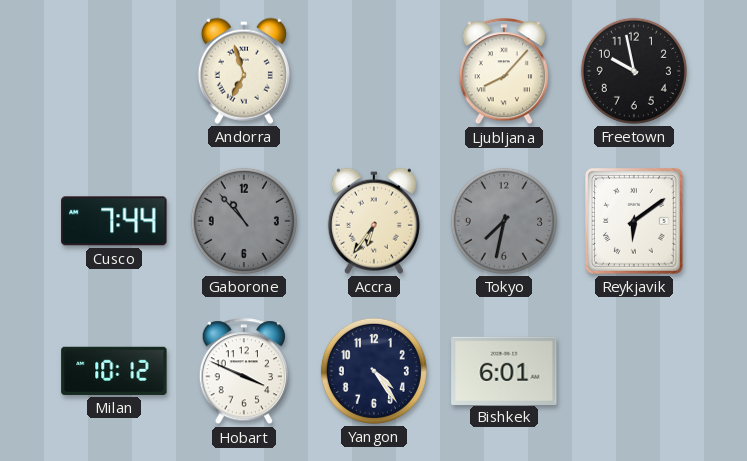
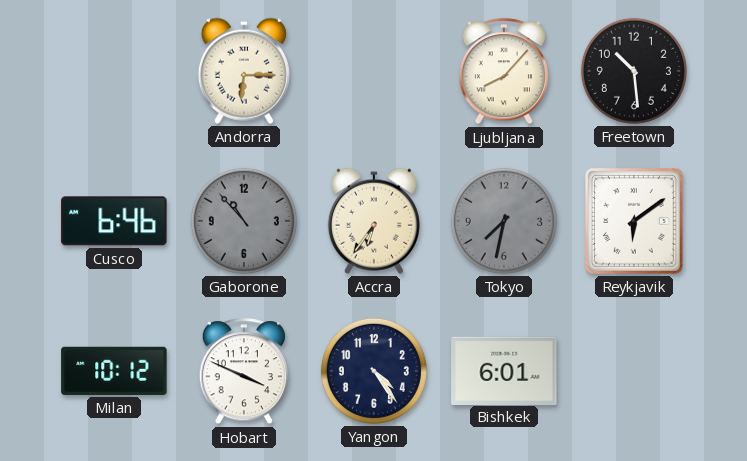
Andorra: 6:57 -> 6:15
Freetown: 9:58 -> 10:29
Cusco: 7:44 -> 6:46
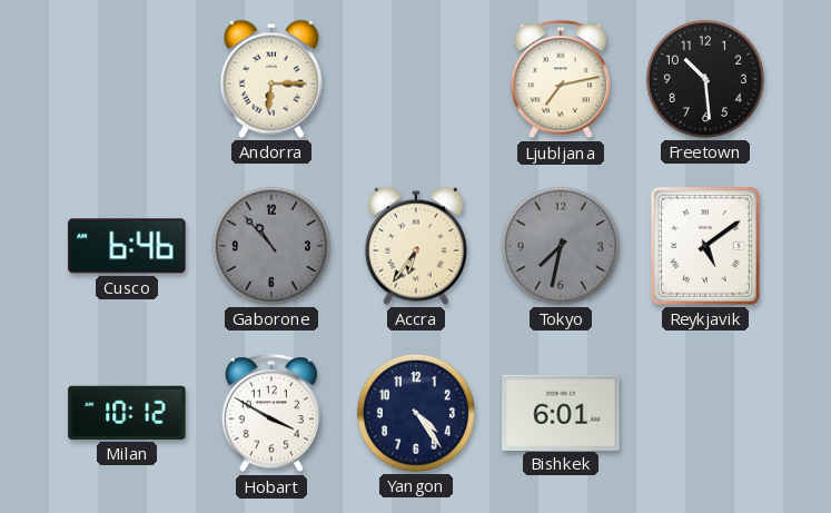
Ljubljana: 8:07 -> 7:13
Reykjavik: 6:09 -> 5:09
Hobart: 3:49 -> 3:50
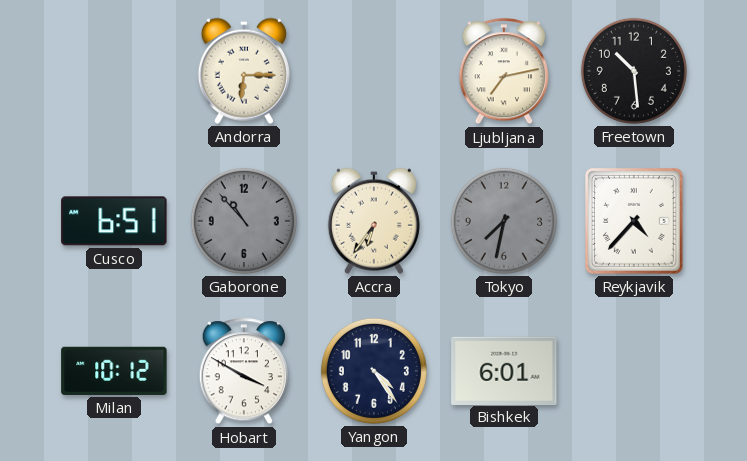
Cusco: 6:46 -> 6:51
Reykjavik: 5:09 -> 4:37
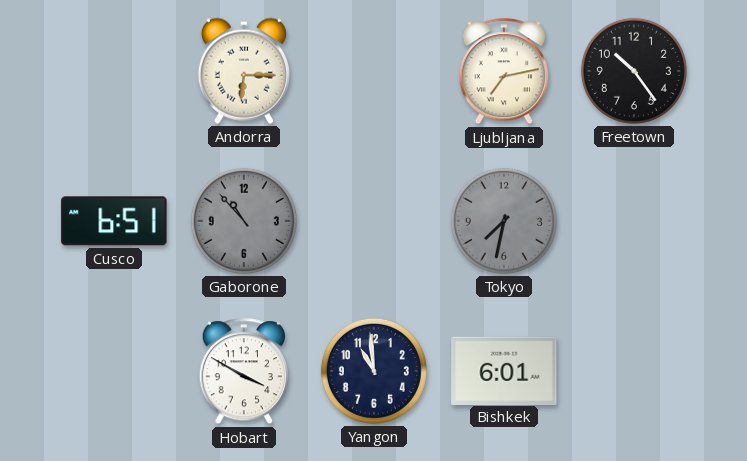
Freetown: 10:29 -> 10:24
Accra: 6:36 -> none
Reykjavik: 4:37 -> none
Milan: 10:12 -> none
Yangon: 4:24 -> 10:59
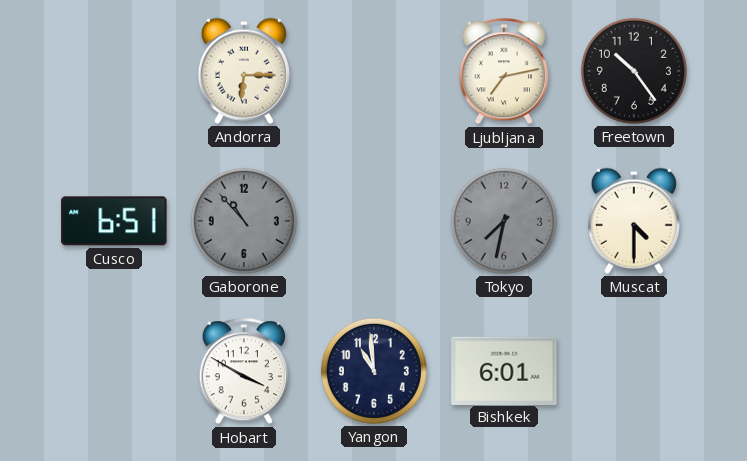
Muscat: none -> 4:30
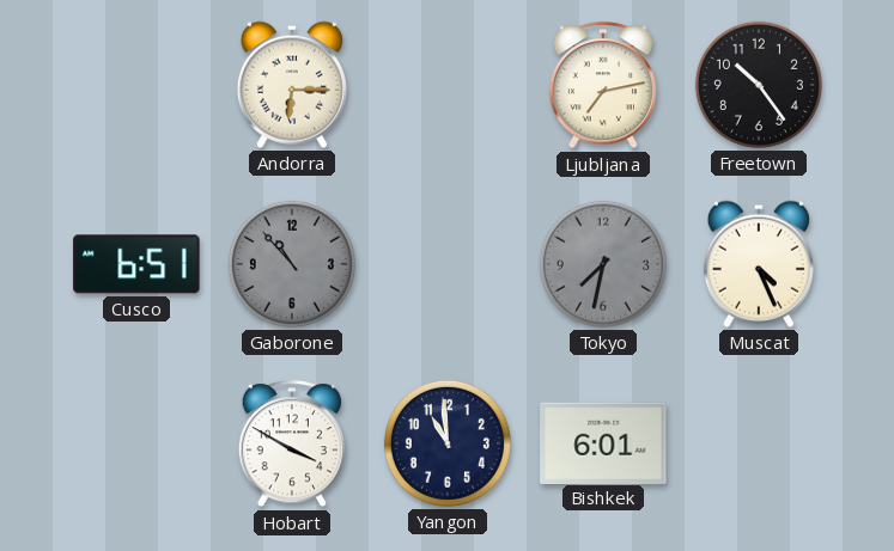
Muscat: 4:30 -> 4:26
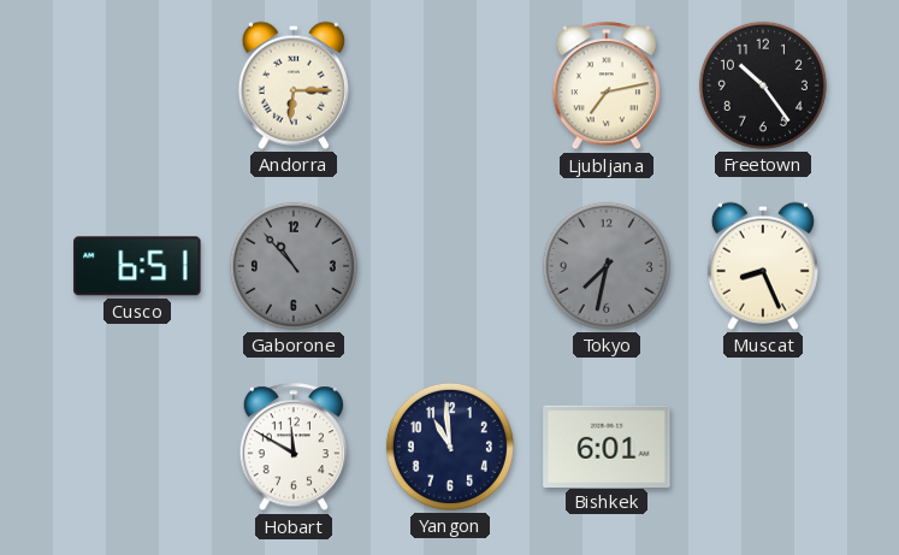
Muscat: 4:26 -> 8:26
Hobart: 3:50 -> 11:50
